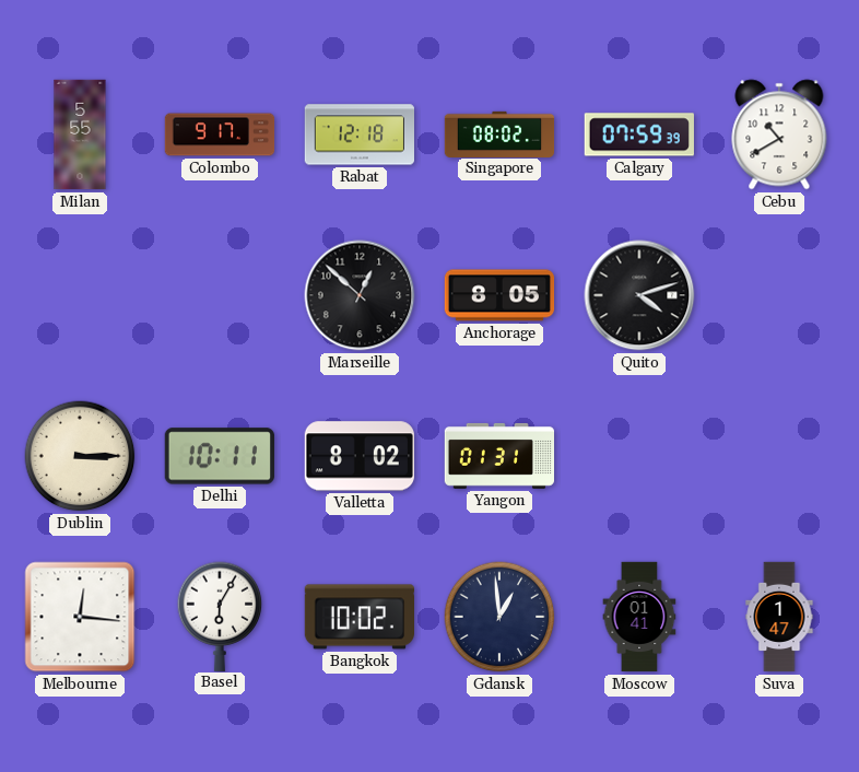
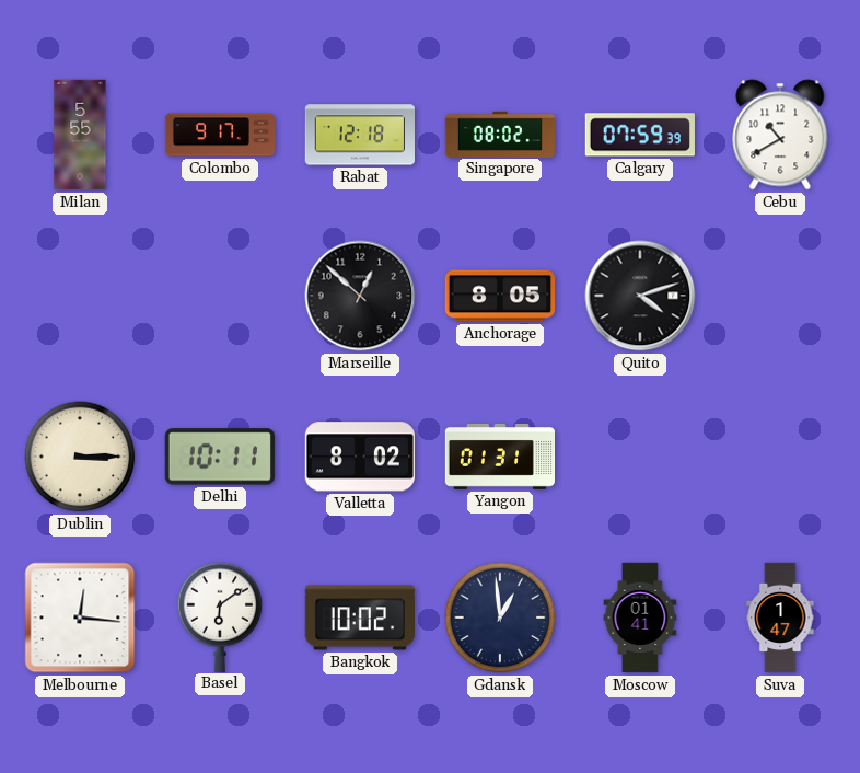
Basel: 6:05 -> 6:09
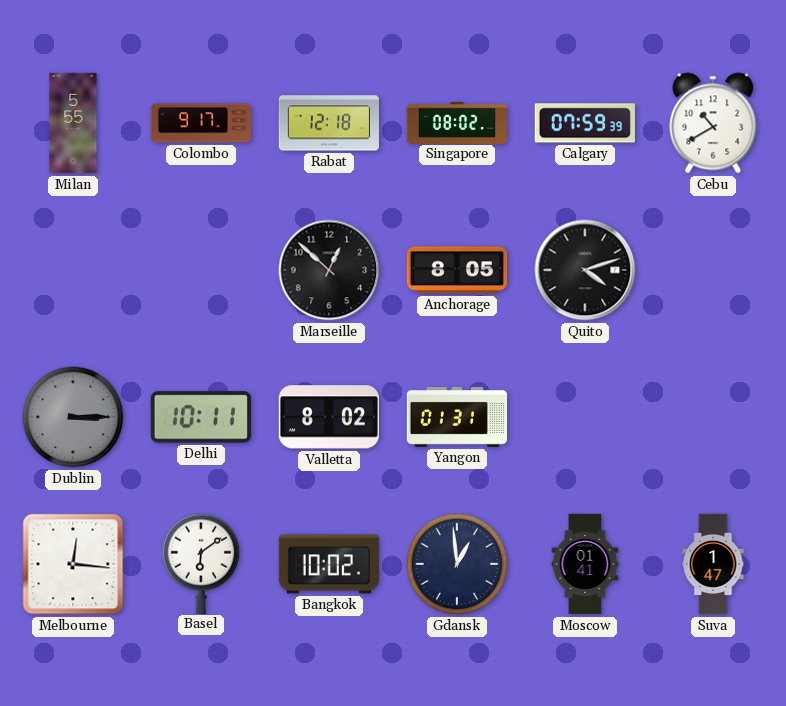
Dublin dial: cream -> grey
